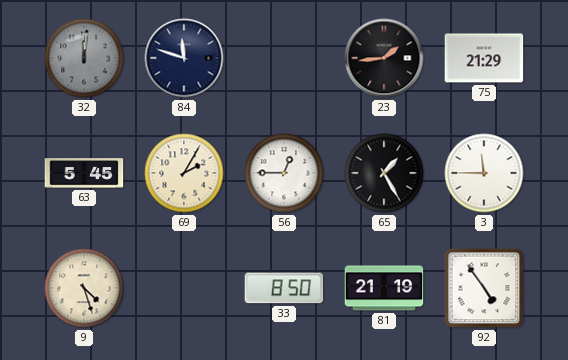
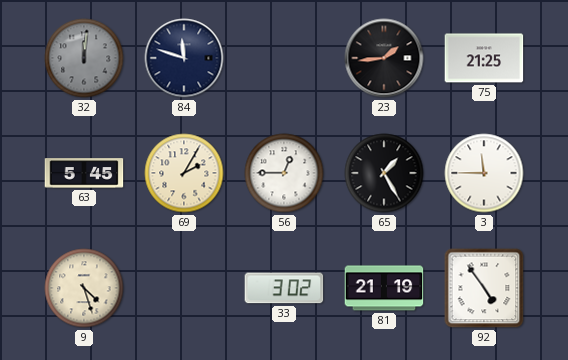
75: 21:29 -> 21:25
33: 8:50 -> 3:02
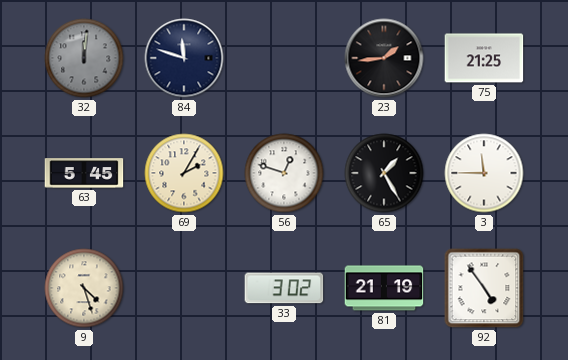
56: 12:45 -> 12:48
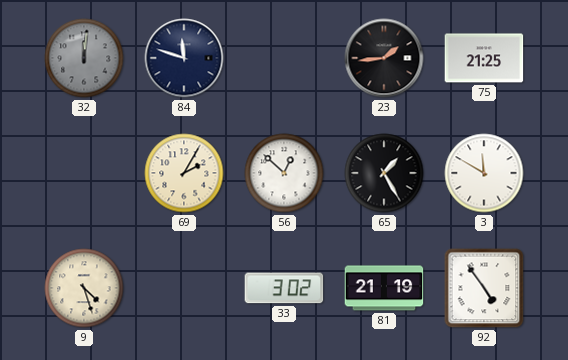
63: 5:45 -> none
56: 12:48 -> 12:52
3: 11:45 -> 11:50
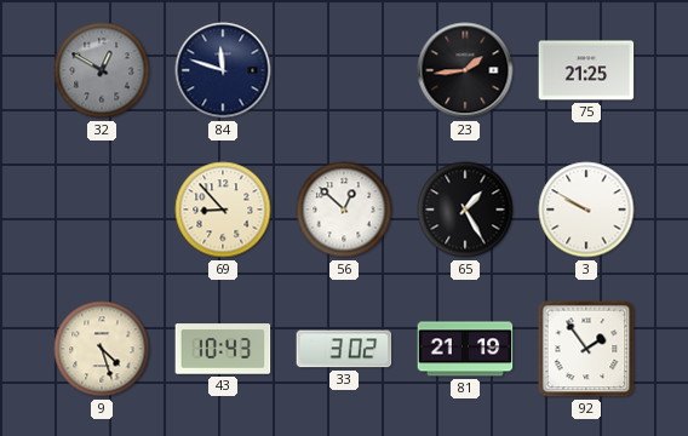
32: 12:01 -> 12:50
69: 2:05 -> 8:53
3: 11:50 -> 9:50
43: none -> 10:43
92: 4:54 -> 1:54
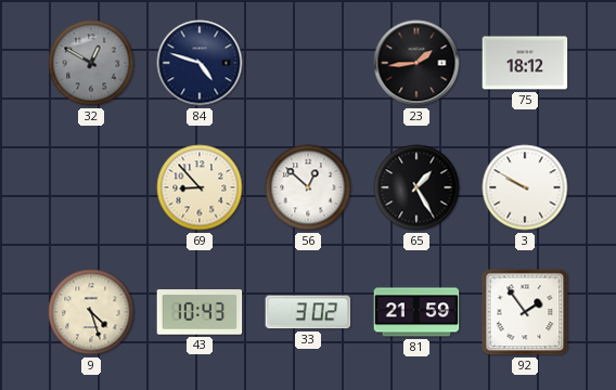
84: 11:48 -> 4:48
75: 21:25 -> 18:12
81: 21:19 -> 21:59
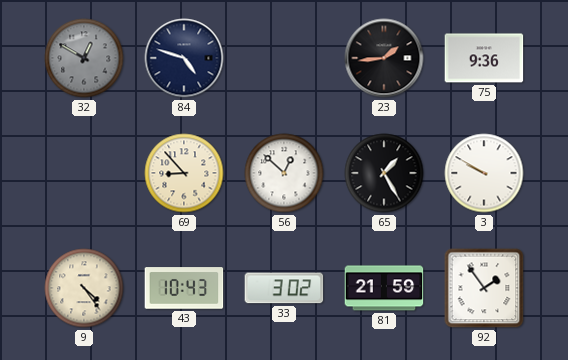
75: 18:12 -> 9:36
9: 4:27 -> 4:24
